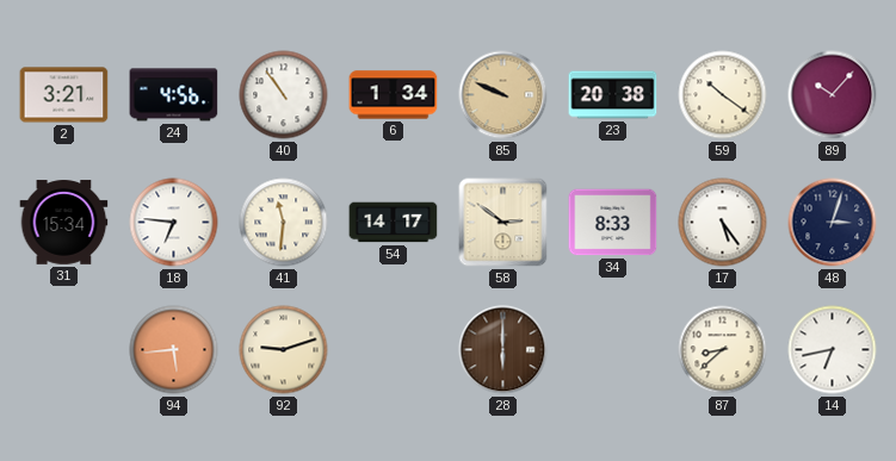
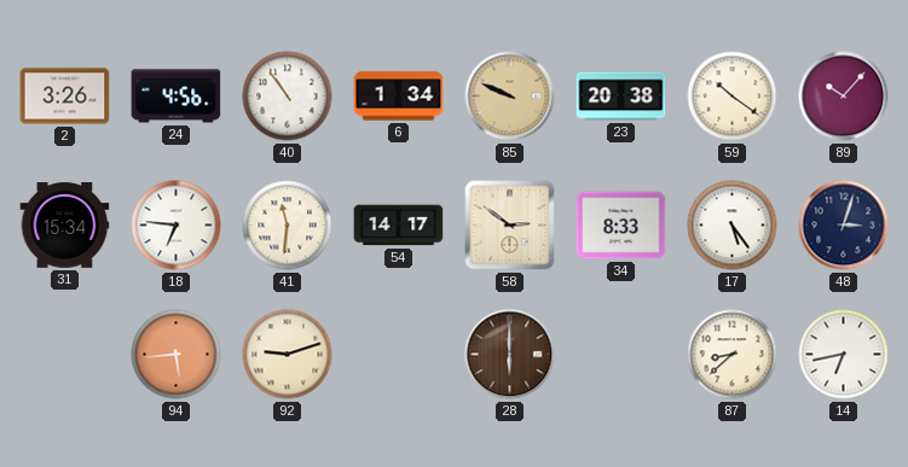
2: 3:21 -> 3:26
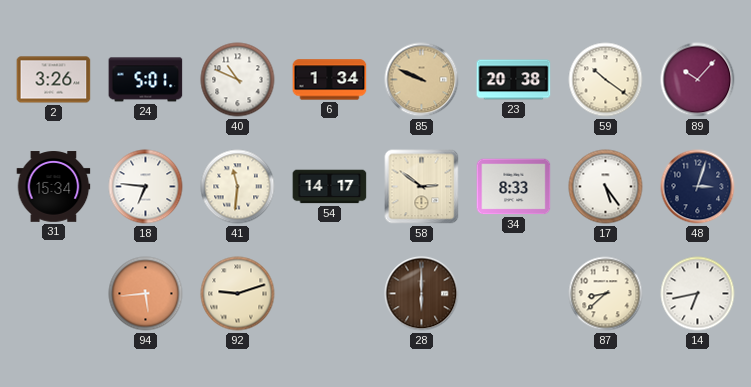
24: 4:56 -> 5:01
40: 10:54 -> 10:49
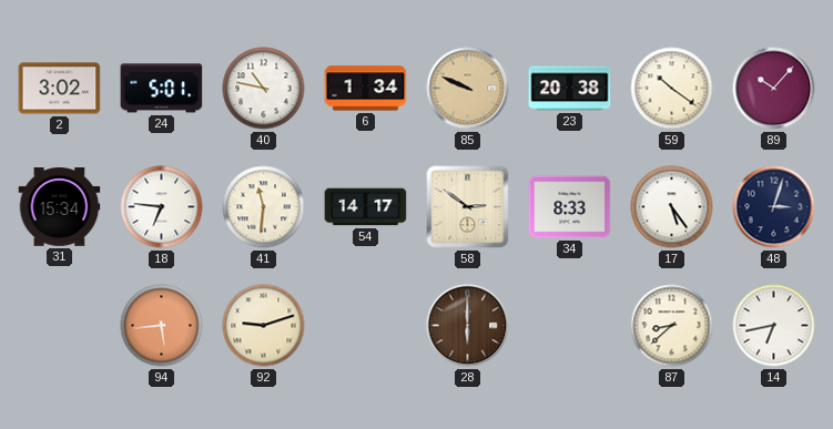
2: 3:26 -> 3:02
40: 10:49 -> 10:47
